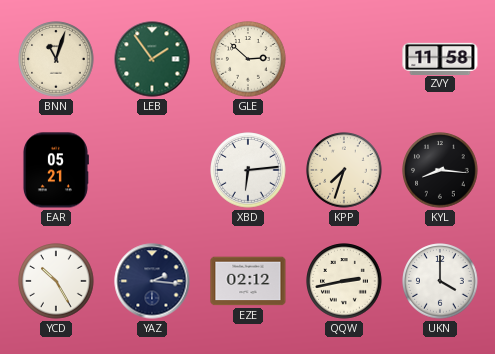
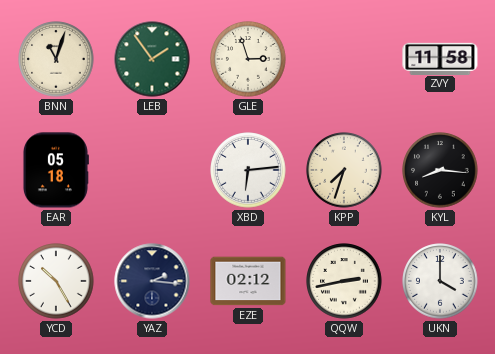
GLE: 2:52 -> 2:57
EAR: 05:21 -> 05:18
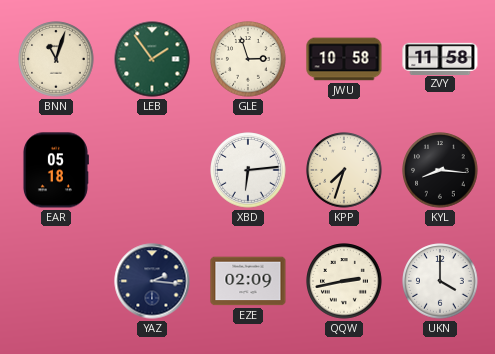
JWU: none -> 10:58
YCD: 10:25 -> none
EZE: 02:12 -> 02:09
